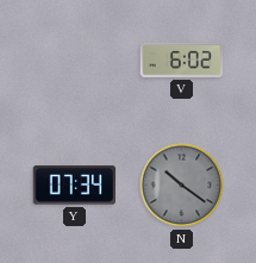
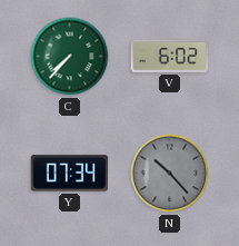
C: none -> 7:37
N: 10:21 -> 10:23
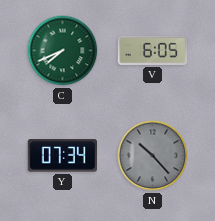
C: 7:37 -> 7:41
V: 6:02 -> 6:05
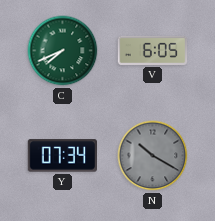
N: 10:23 -> 10:20
